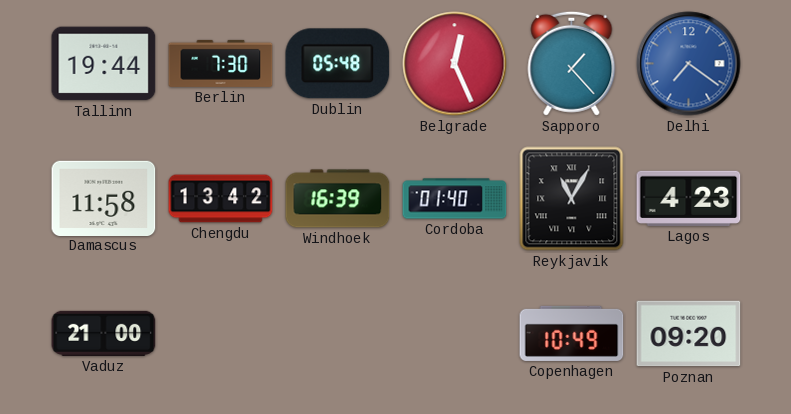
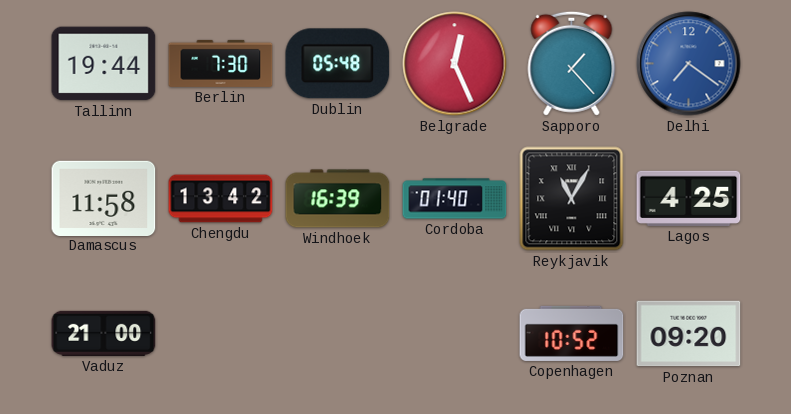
Lagos: 4:23 -> 4:25
Copenhagen: 10:49 -> 10:52
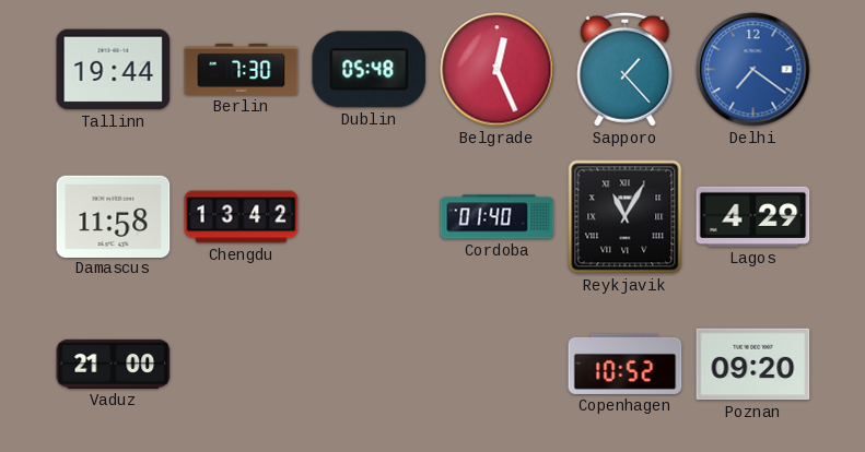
Windhoek: 16:39 -> none
Lagos: 4:25 -> 4:29
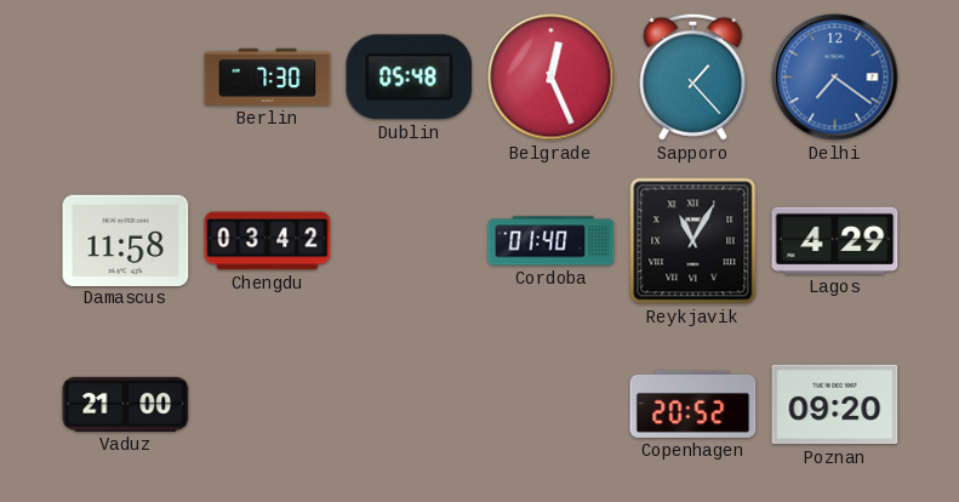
Tallinn: 19:44 -> none
Chengdu: 13:42 -> 03:42
Copenhagen: 10:52 -> 20:52
